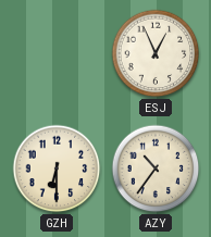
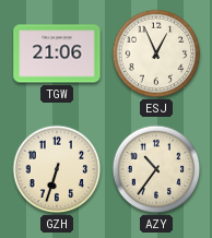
TGW: none -> 21:06
GZH: 6:30 -> 6:33
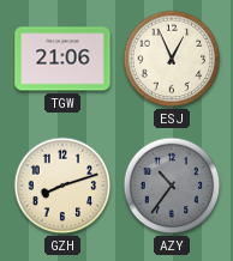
GZH: 6:33 -> 8:12
AZY dial: cream -> grey
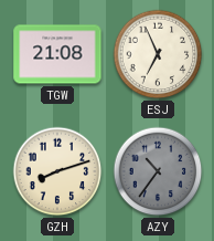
TGW: 21:06 -> 21:08
ESJ: 12:56 -> 6:56
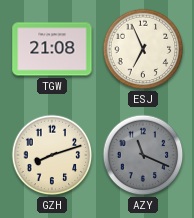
AZY: 10:36 -> 11:19
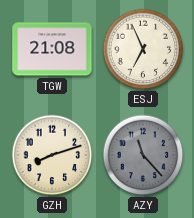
AZY: 11:19 -> 11:23
